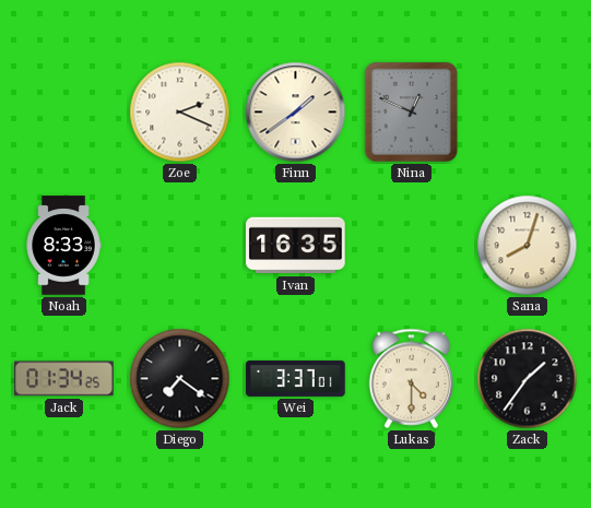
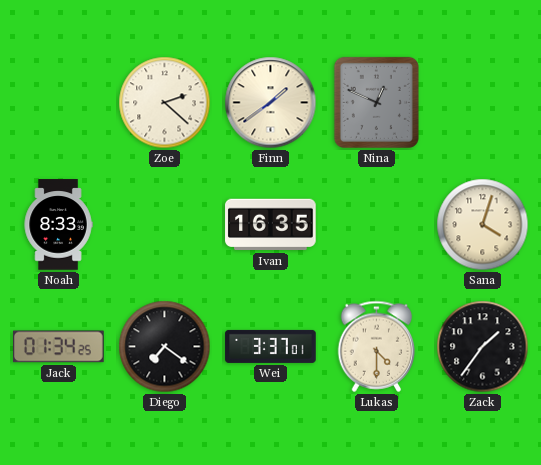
Zoe: 2:19 -> 2:22
Sana: 8:03 -> 4:03
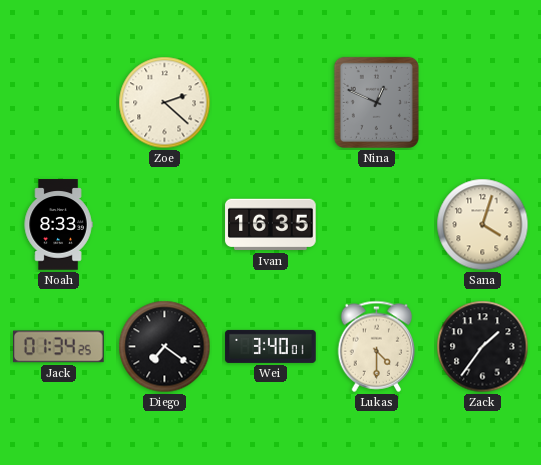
Finn: 1:39 -> none
Wei: 3:37 -> 3:40
